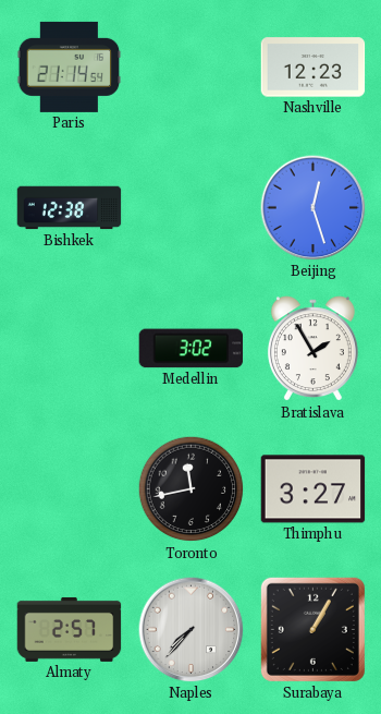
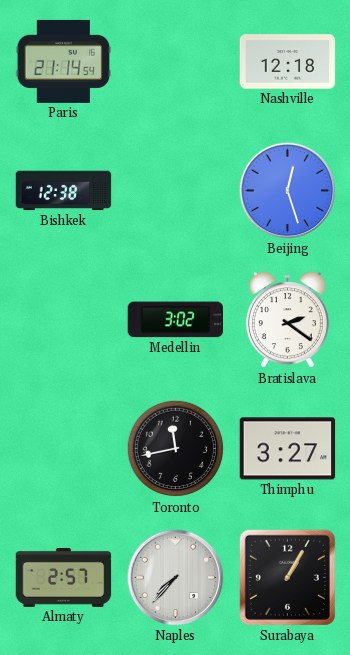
Nashville: 12:23 -> 12:18
Bratislava: 1:55 -> 2:21
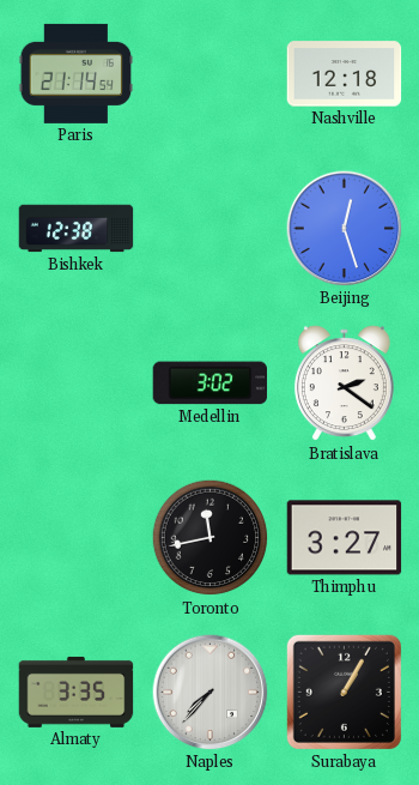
Almaty: 2:57 -> 3:35
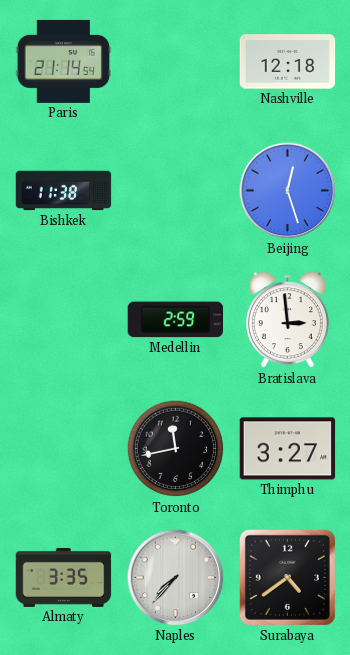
Bishkek: 12:38 -> 11:38
Medellin: 3:02 -> 2:59
Bratislava: 2:21 -> 2:59
Surabaya: 1:05 -> 4:39
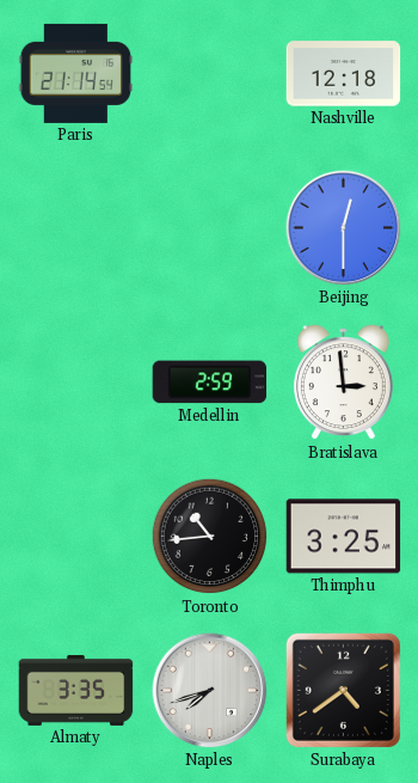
Bishkek: 11:38 -> none
Beijing: 12:27 -> 12:30
Toronto: 11:43 -> 10:44
Thimphu: 3:27 -> 3:25
Naples: 7:37 -> 7:42
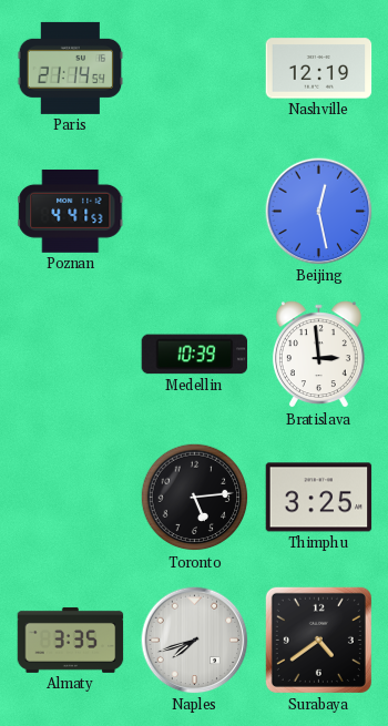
Nashville: 12:18 -> 12:19
Poznan: none -> 4:41
Beijing: 12:30 -> 12:28
Medellin: 2:59 -> 10:39
Toronto: 10:44 -> 5:14
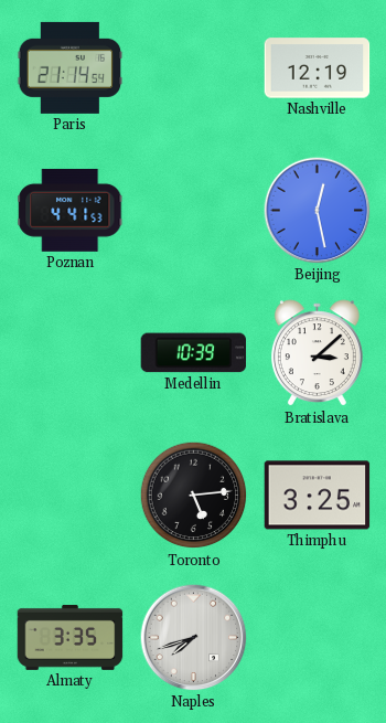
Bratislava: 2:59 -> 3:08
Surabaya: 4:39 -> none
